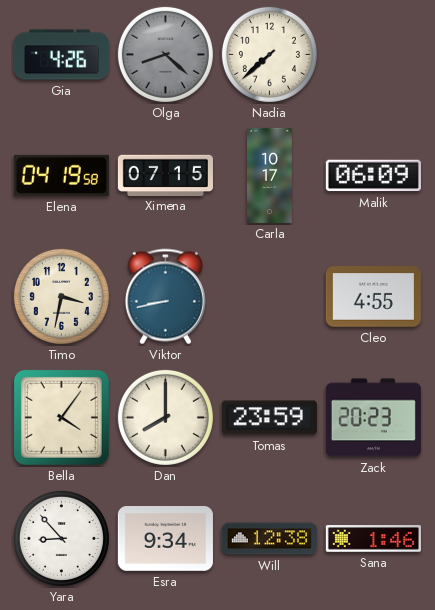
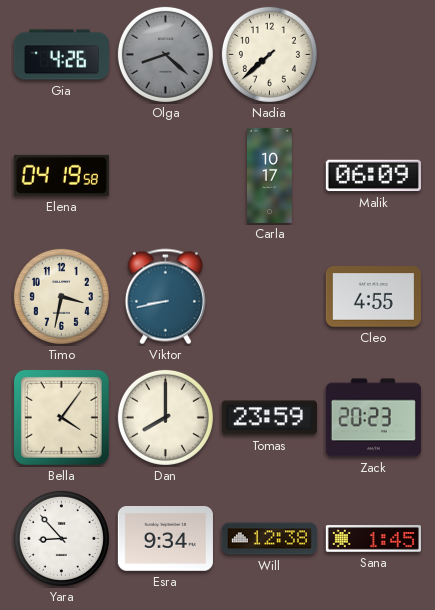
Ximena: 07:15 -> none
Sana: 1:46 -> 1:45
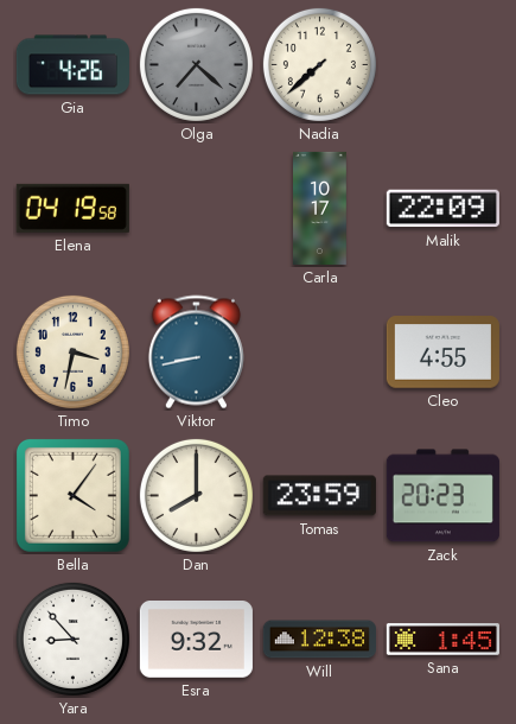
Olga: 8:22 -> 7:22
Malik: 06:09 -> 22:09
Esra: 9:34 -> 9:32
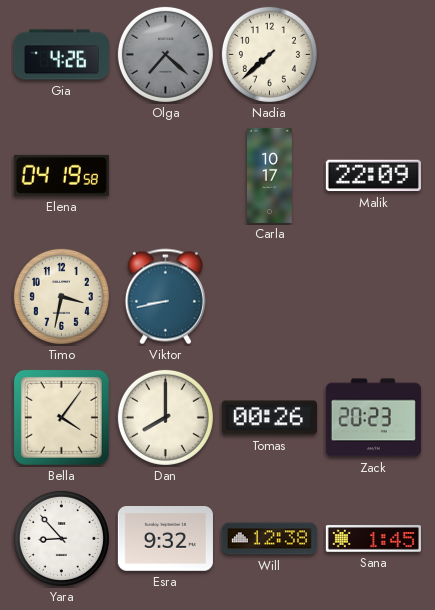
Cleo: 4:55 -> none
Tomas: 23:59 -> 00:26
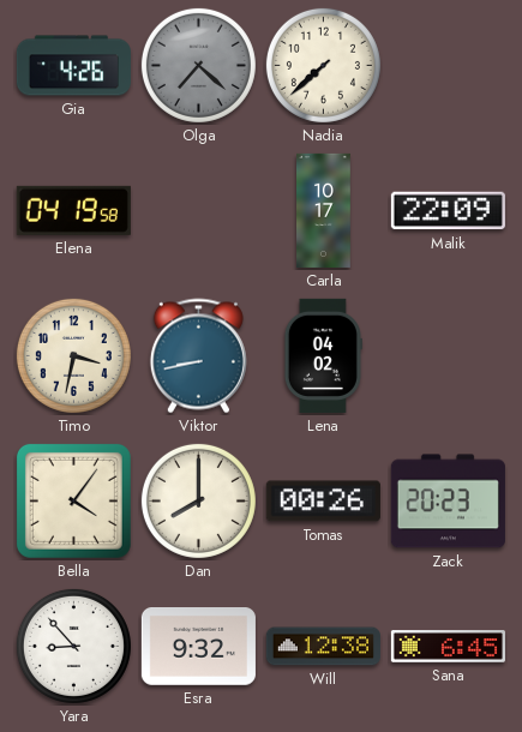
Lena: none -> 04:02
Sana: 1:45 -> 6:45
